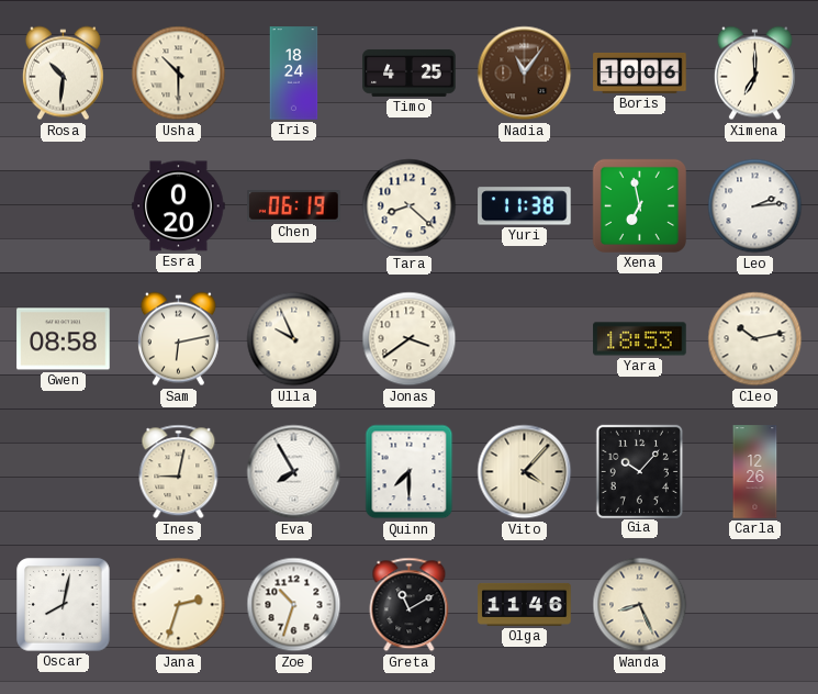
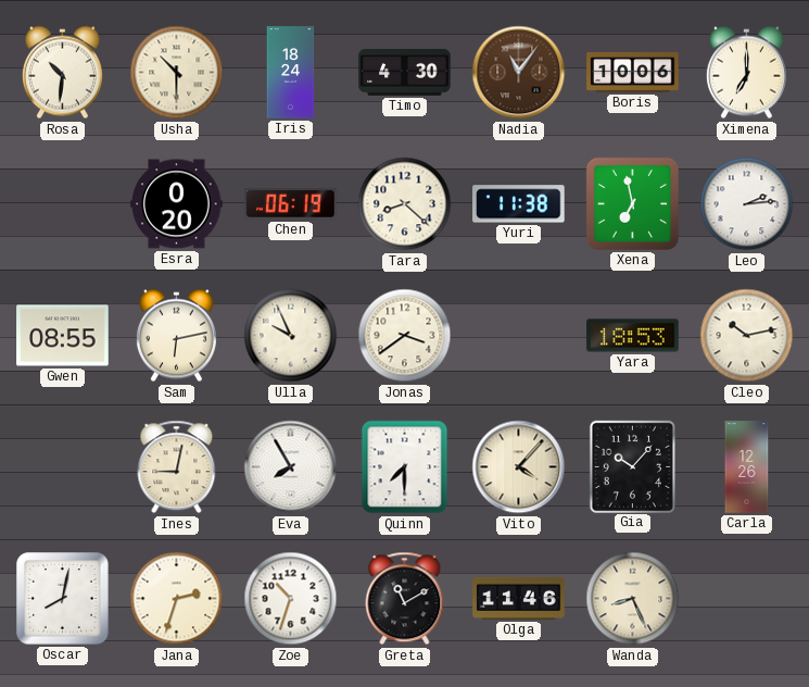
Timo: 4:25 -> 4:30
Gwen: 08:58 -> 08:55
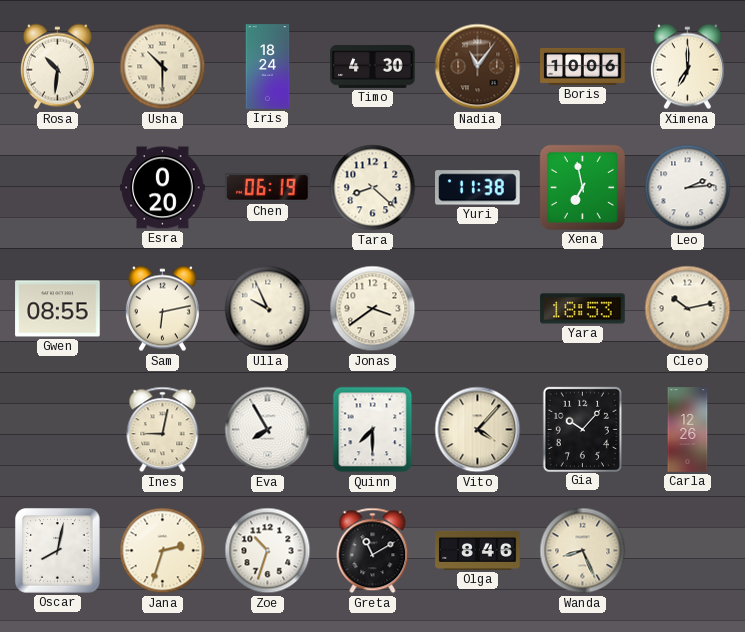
Olga: 11:46 -> 8:46
